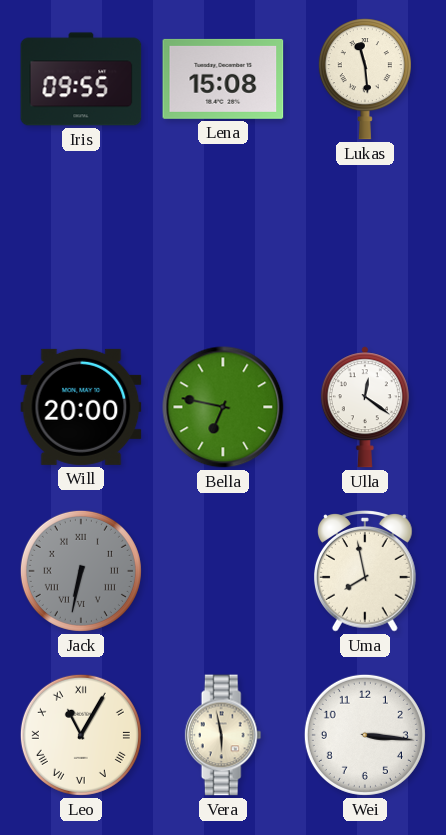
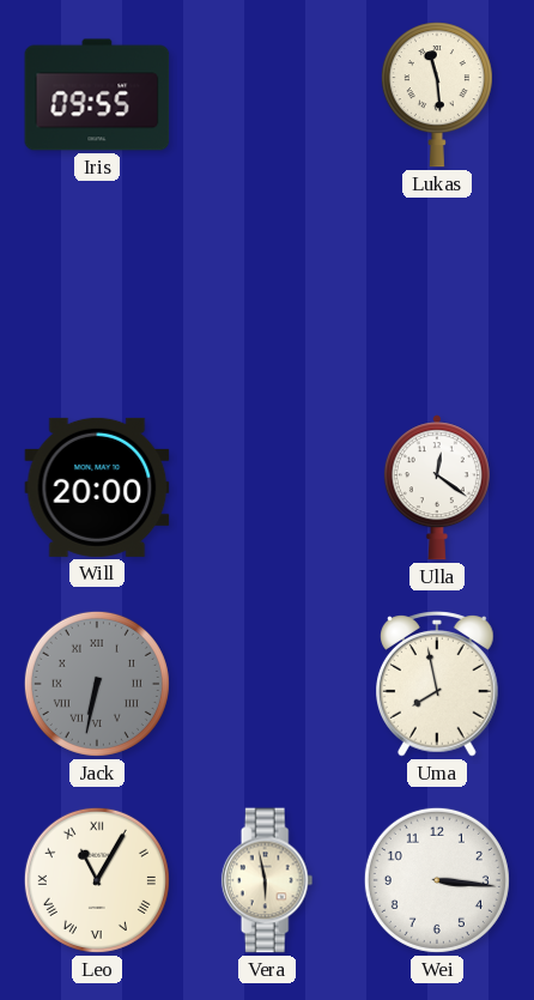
Lena: 15:08 -> none
Bella: 6:47 -> none
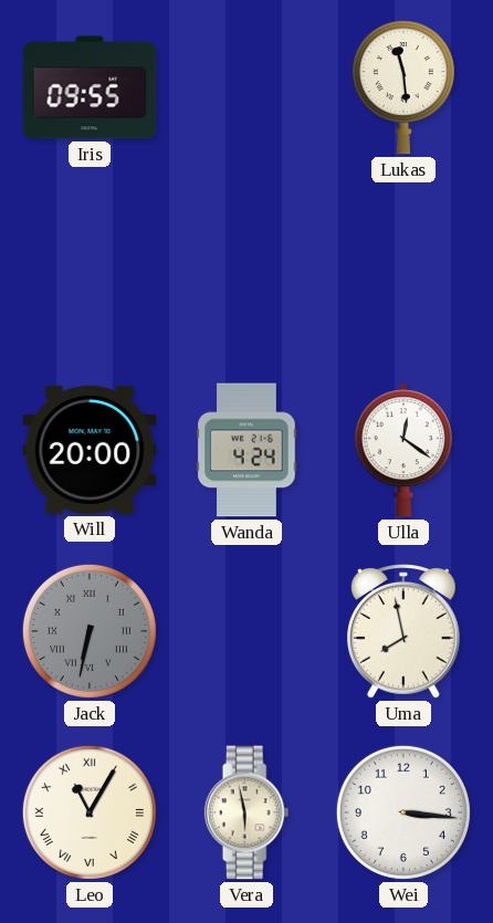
Wanda: none -> 4:24
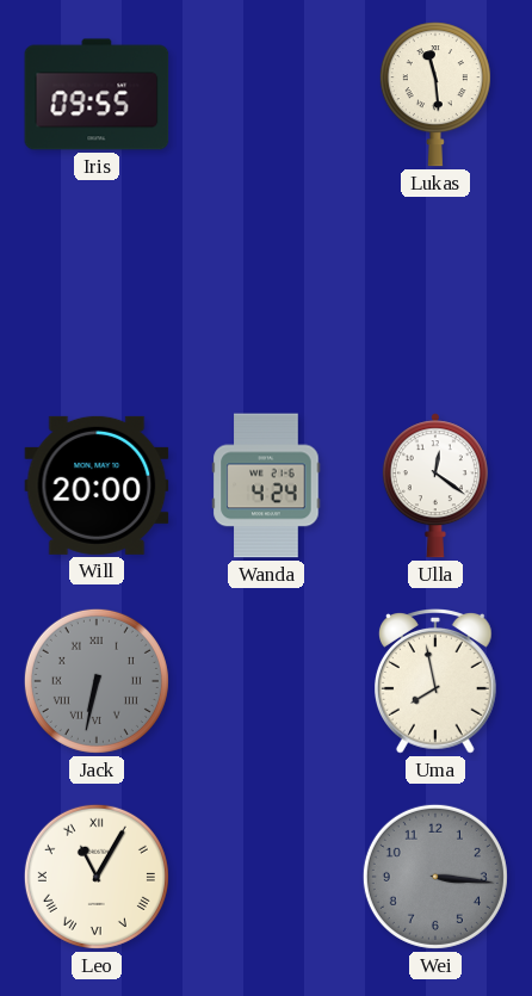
Vera: 5:58 -> none
Wei dial: white -> grey
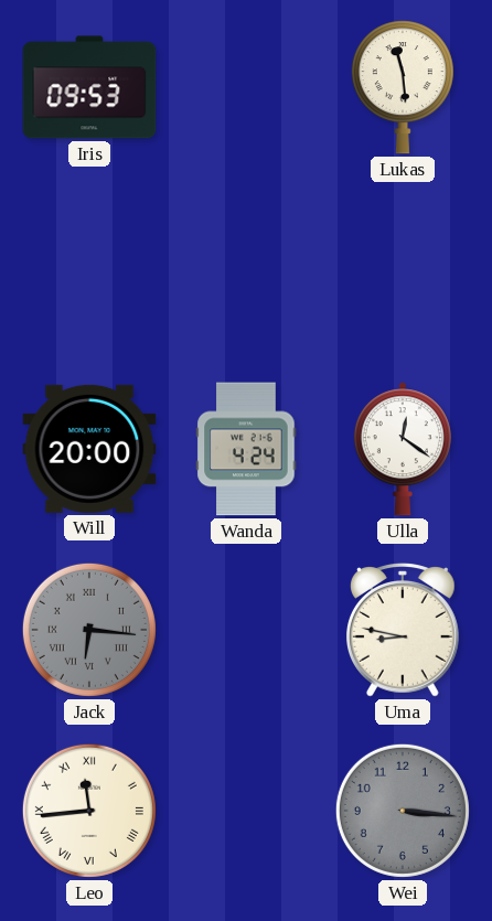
Iris: 09:55 -> 09:53
Jack: 6:32 -> 6:16
Uma: 7:58 -> 8:47
Leo: 11:05 -> 11:44
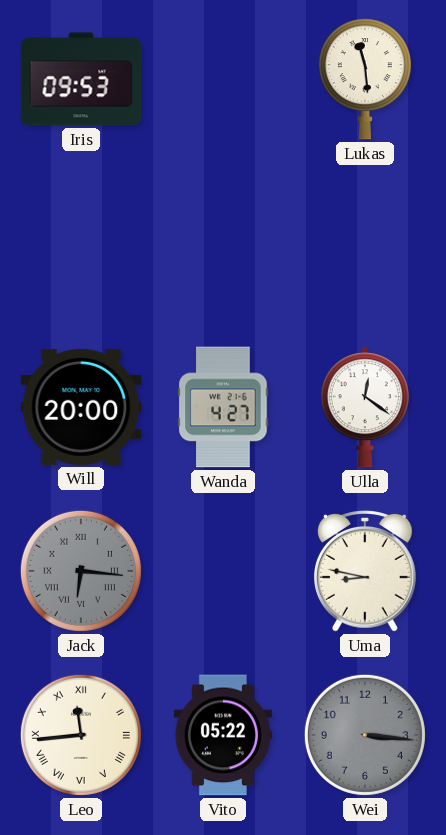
Wanda: 4:24 -> 4:27
Vito: none -> 05:22
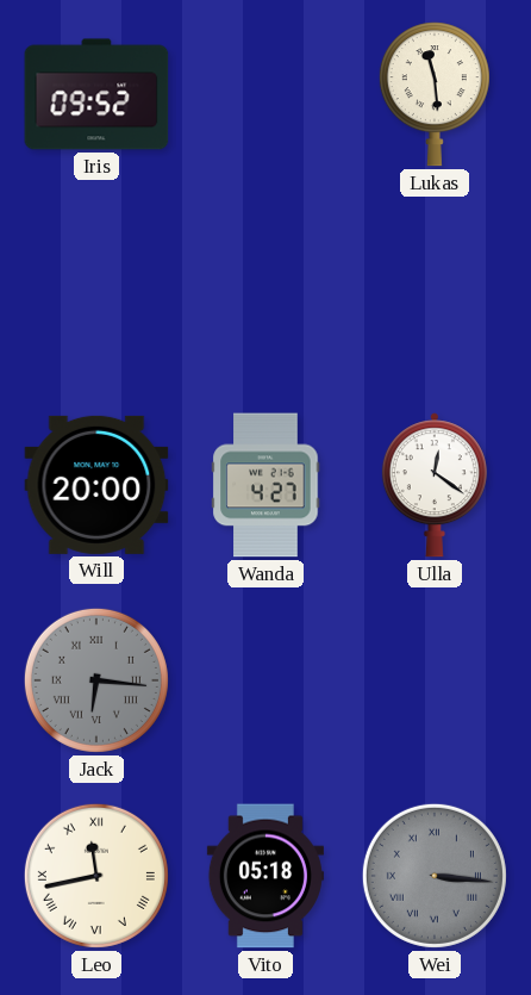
Iris: 09:53 -> 09:52
Uma: 8:47 -> none
Leo: 11:44 -> 11:43
Vito: 05:22 -> 05:18
Wei numerals: Arabic -> Roman
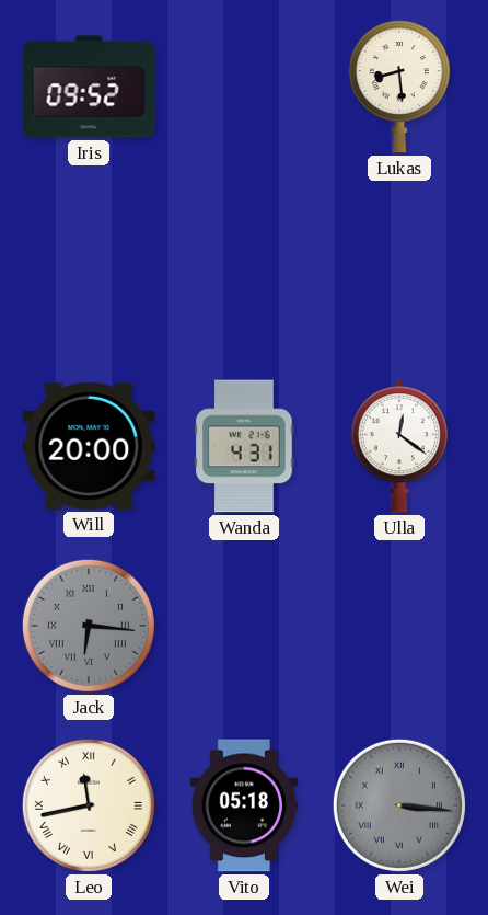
Lukas: 11:29 -> 8:29
Wanda: 4:27 -> 4:31
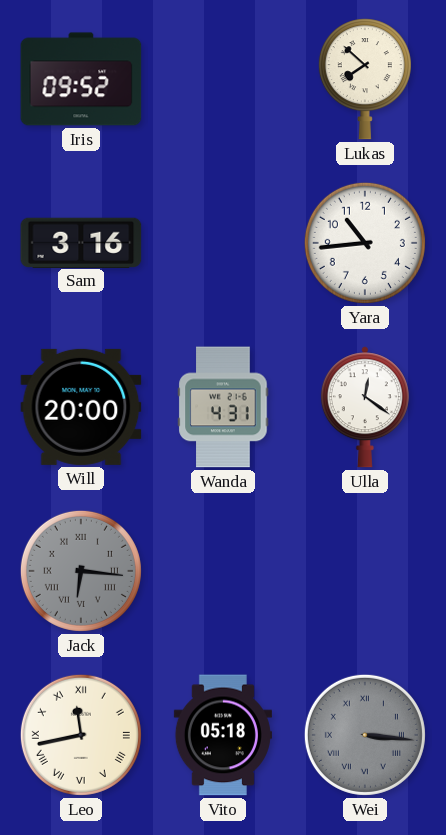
Lukas: 8:29 -> 7:52
Sam: none -> 3:16
Yara: none -> 10:44
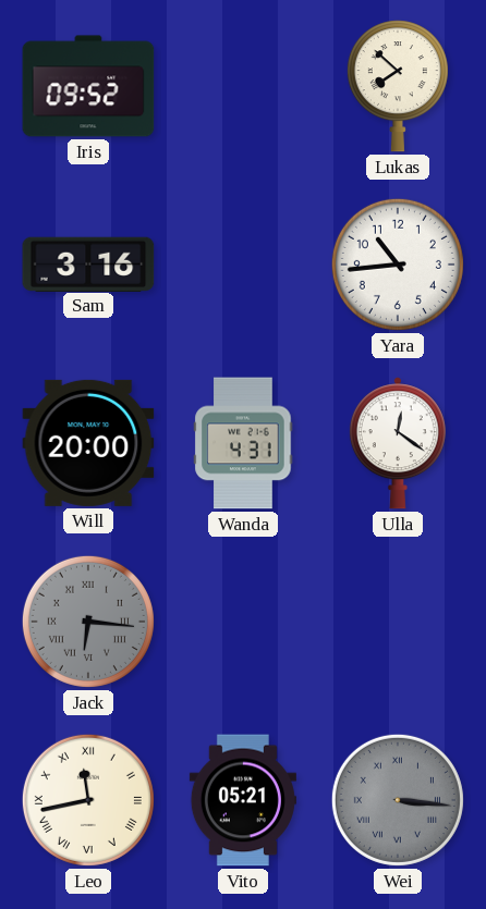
Vito: 05:18 -> 05:21
